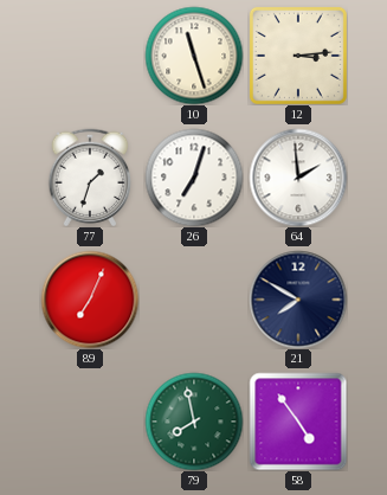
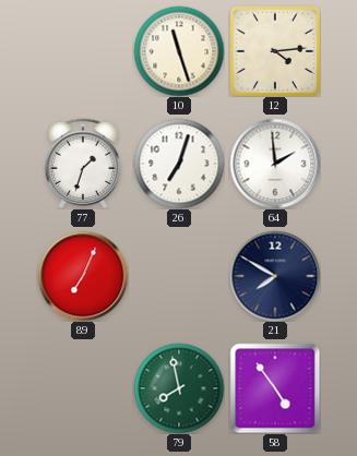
12: 3:14 -> 4:14
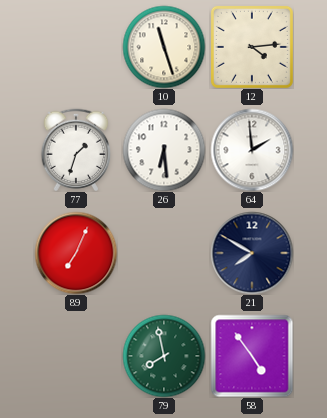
26: 7:03 -> 6:29
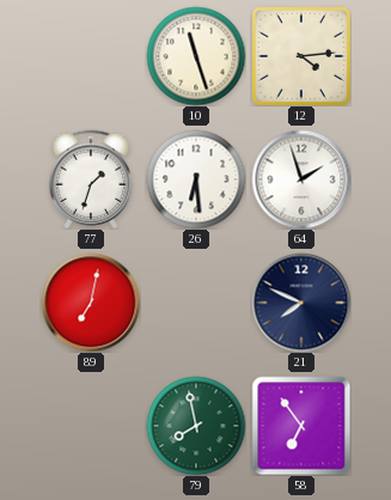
64: 1:59 -> 1:57
89: 7:04 -> 7:02
21: 7:50 -> 7:49
58: 4:54 -> 6:54
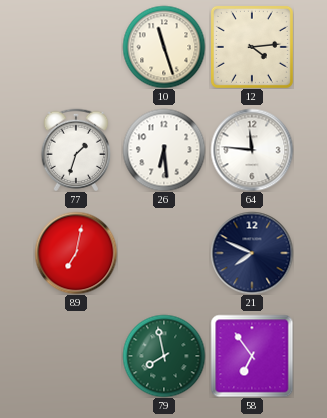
64: 1:57 -> 11:46
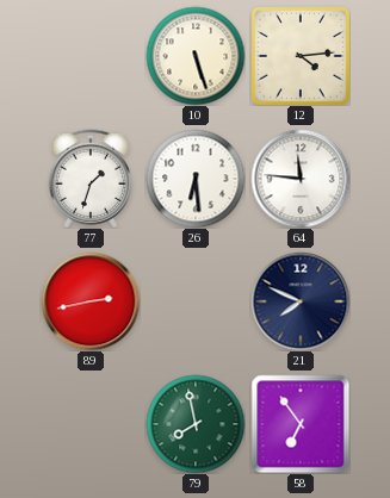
10: 11:27 -> 5:27
89: 7:02 -> 2:43
